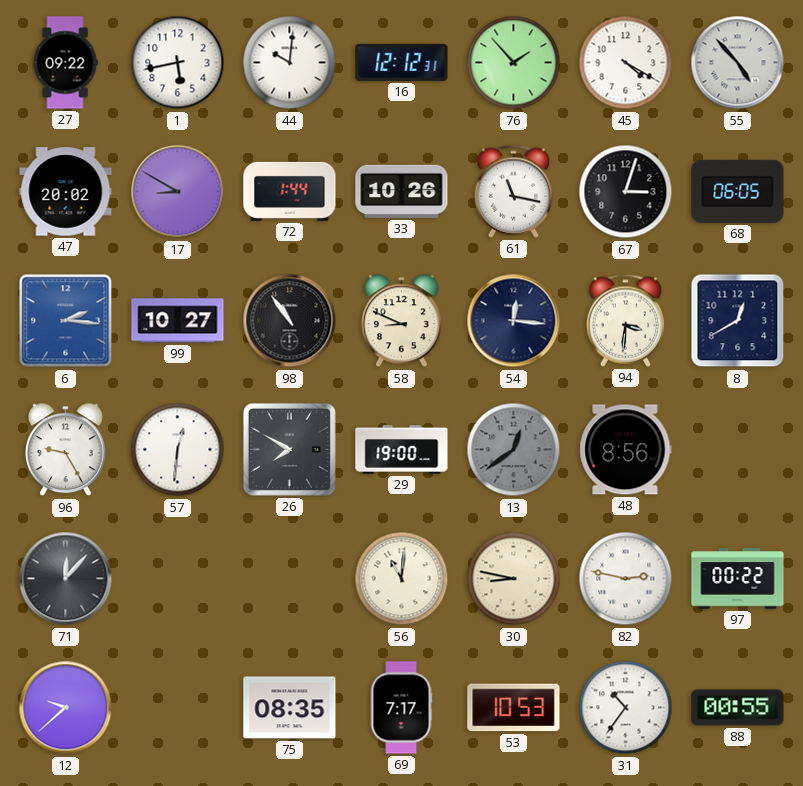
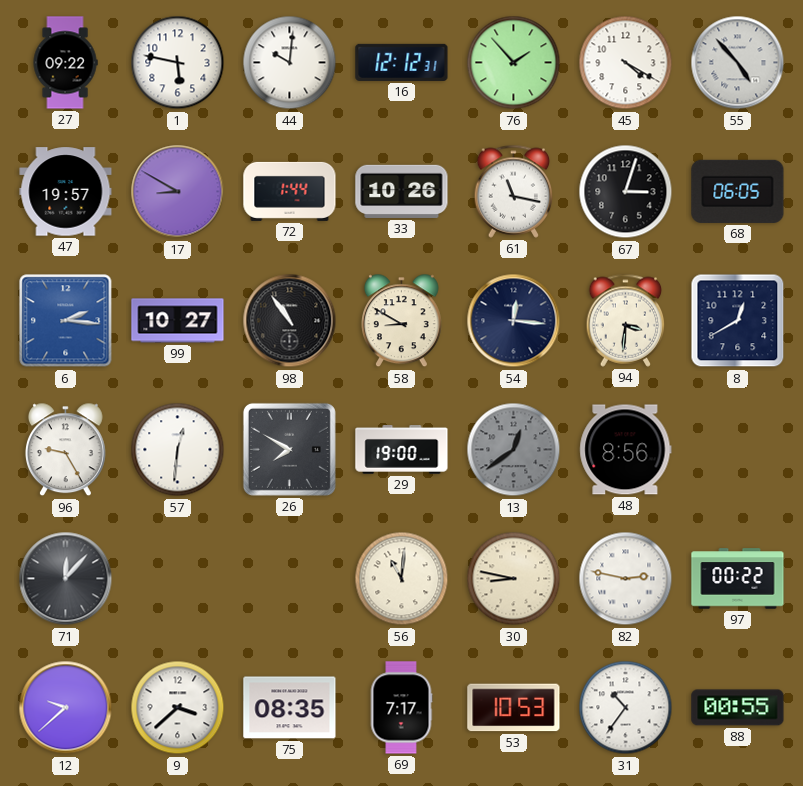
1: 5:43 -> 5:47
47: 20:02 -> 19:57
58: 8:49 -> 8:50
9: none -> 3:38
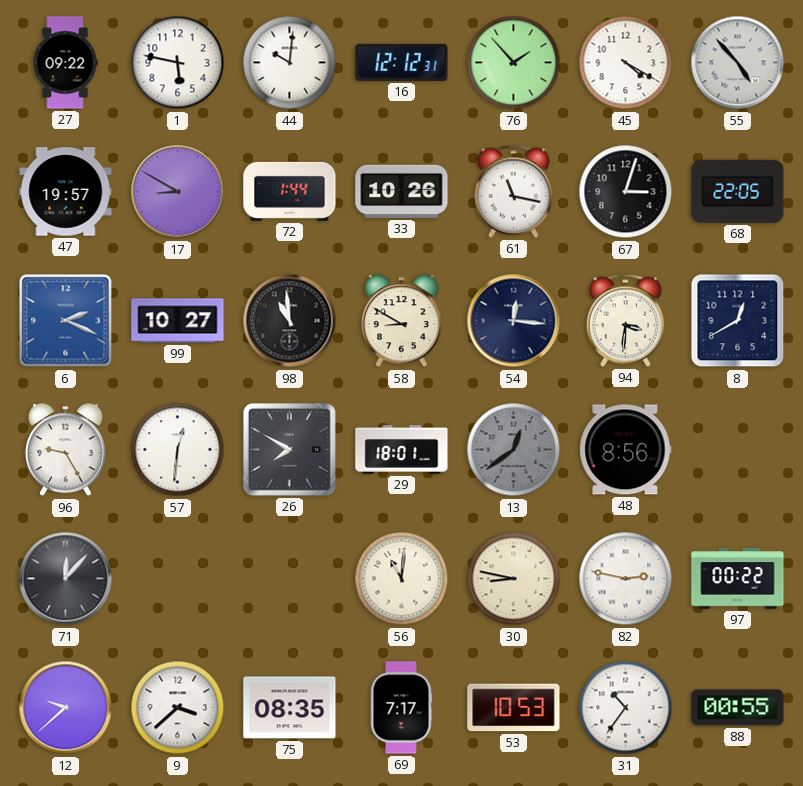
68: 06:05 -> 22:05
6: 2:16 -> 2:19
98: 10:54 -> 10:59
29: 19:00 -> 18:01
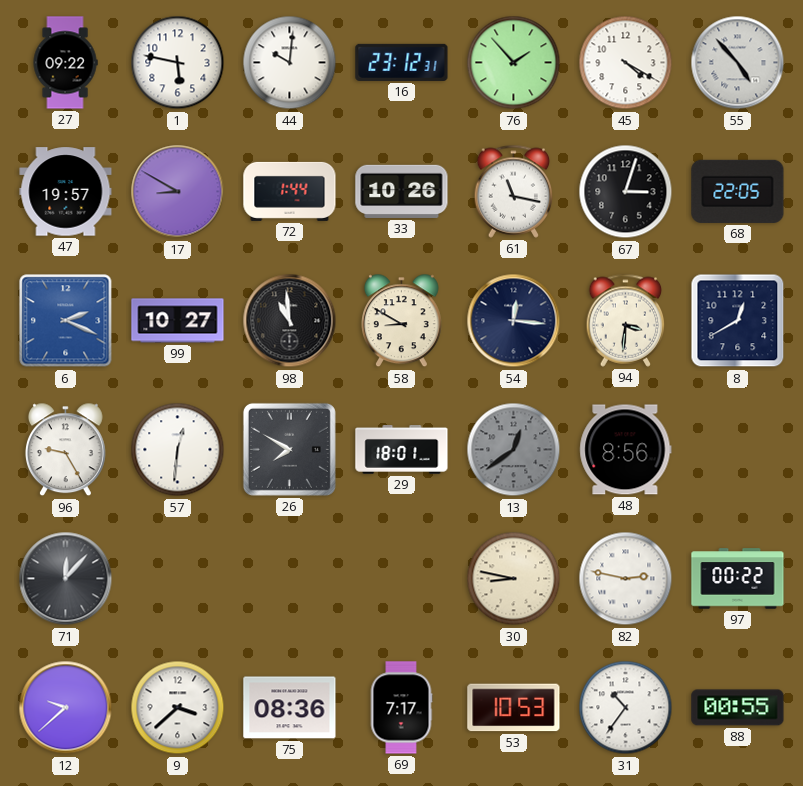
16: 12:12 -> 23:12
56: 11:01 -> none
75: 08:35 -> 08:36
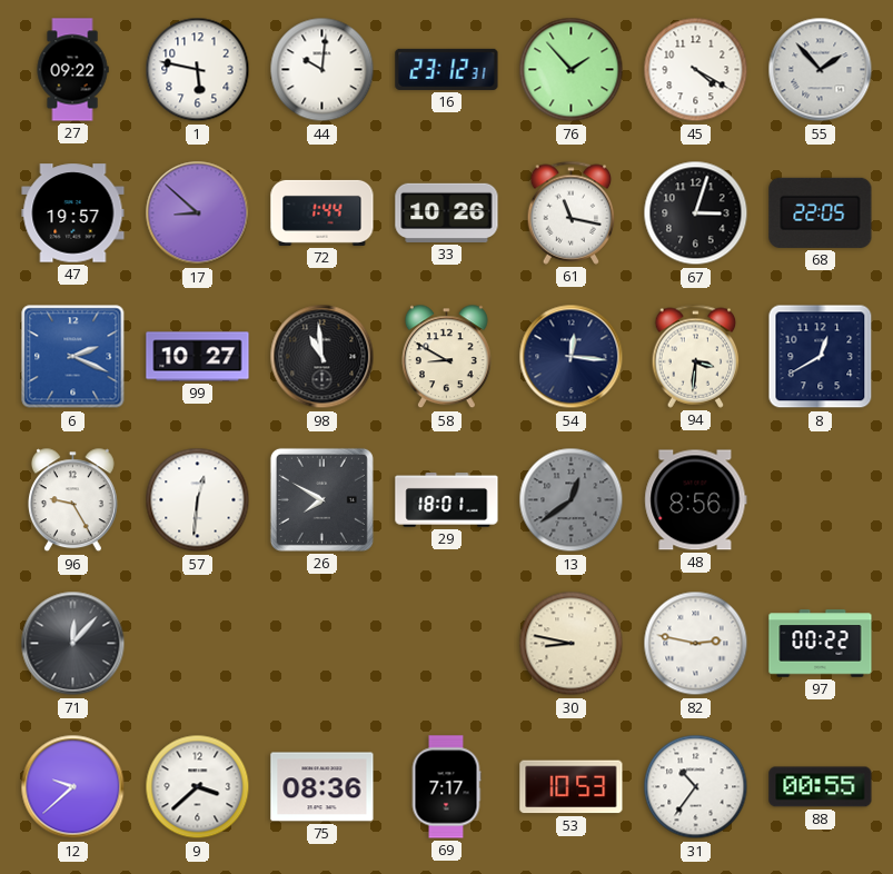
55: 4:53 -> 1:53
17: 8:50 -> 8:52
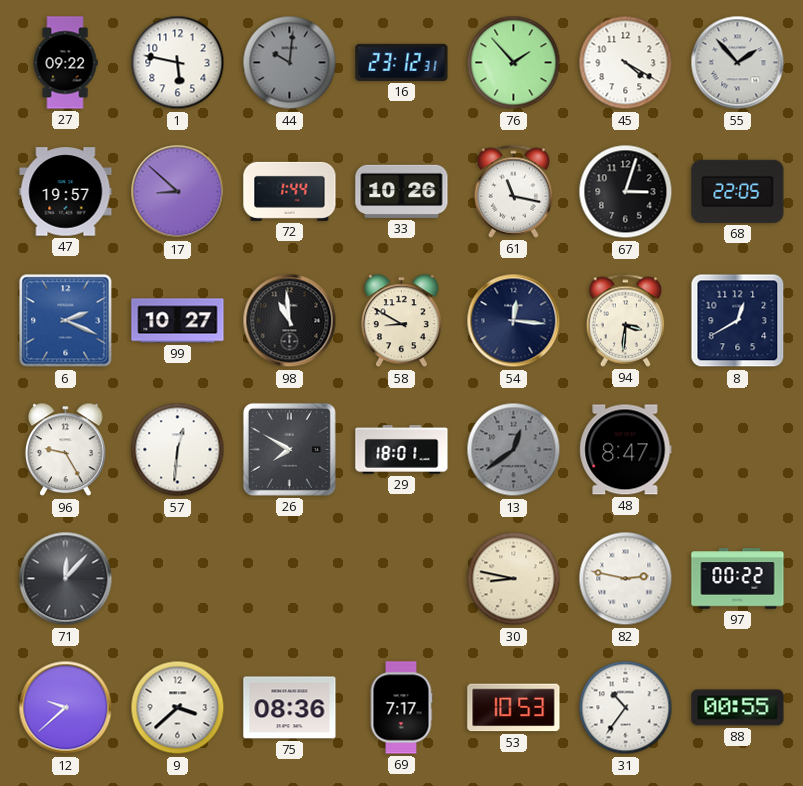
44 dial: white -> grey
48: 8:56 -> 8:47
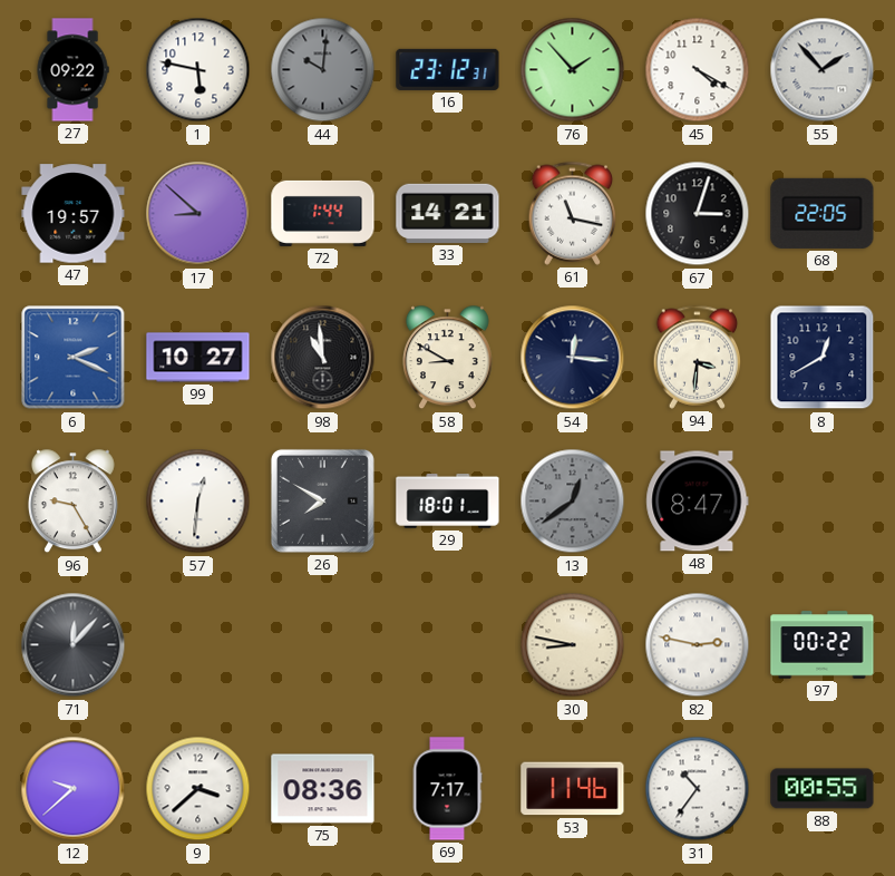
33: 10:26 -> 14:21
53: 10:53 -> 11:46
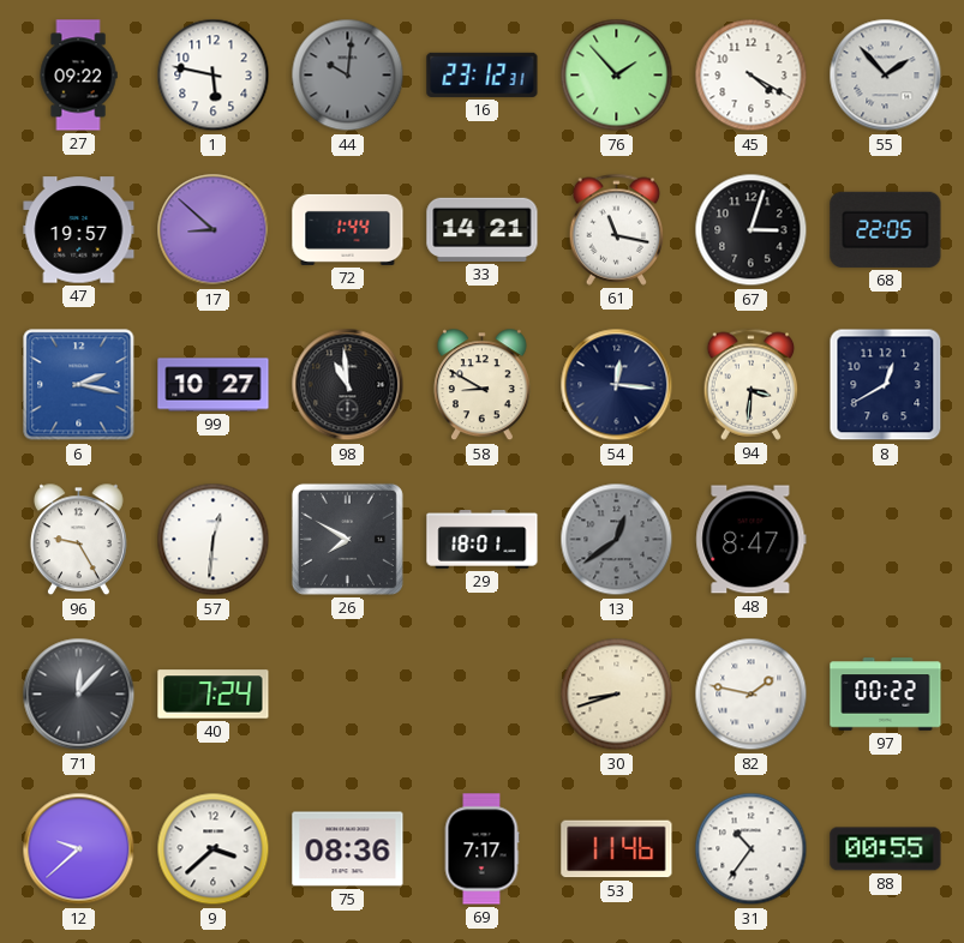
6: 2:19 -> 2:17
40: none -> 7:24
30: 8:47 -> 8:42
82: 2:47 -> 1:47
